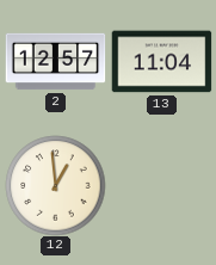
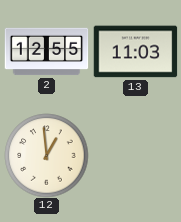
2: 12:57 -> 12:55
13: 11:04 -> 11:03
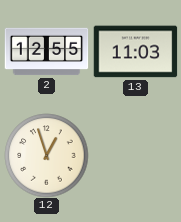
12: 12:59 -> 12:57
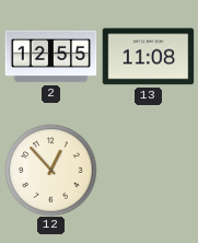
13: 11:03 -> 11:08
12: 12:57 -> 12:53
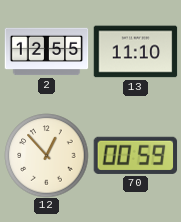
13: 11:08 -> 11:10
70: none -> 00:59
